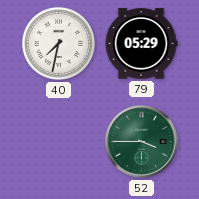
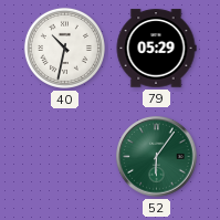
40: 7:32 -> 10:32
52: 3:45 -> 6:06
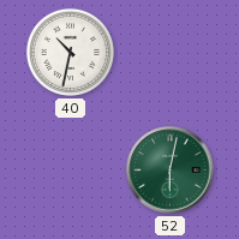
79: 05:29 -> none
52: 6:06 -> 6:02
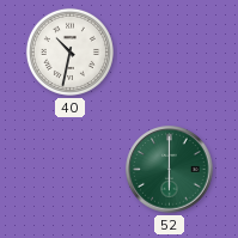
52: 6:02 -> 6:00
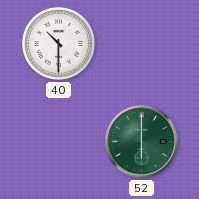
40: 10:32 -> 10:30
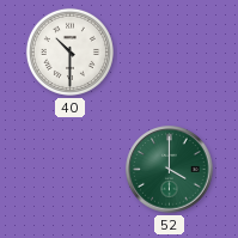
52: 6:00 -> 4:00
